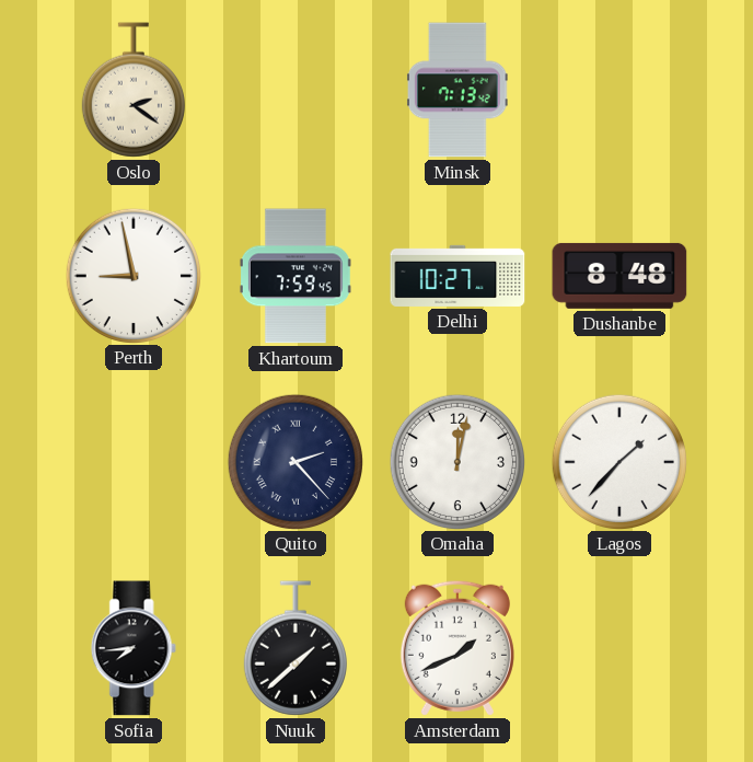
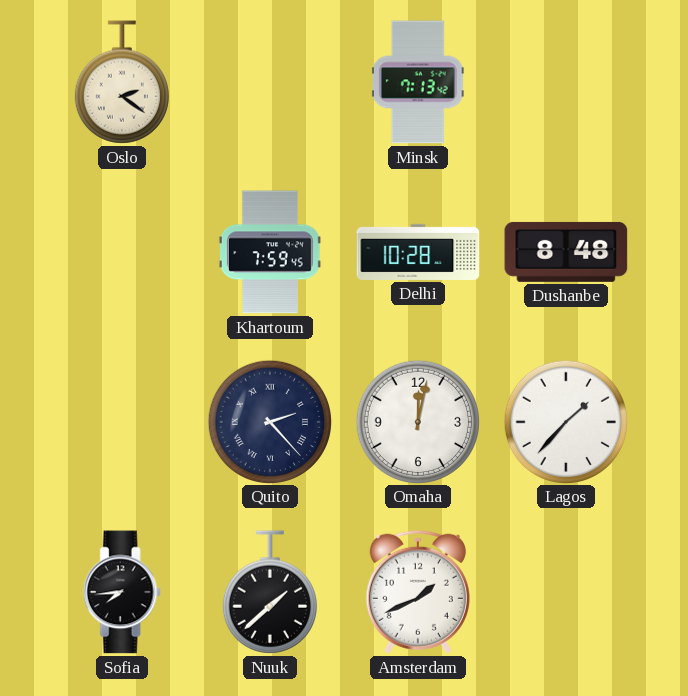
Perth: 8:58 -> none
Delhi: 10:27 -> 10:28
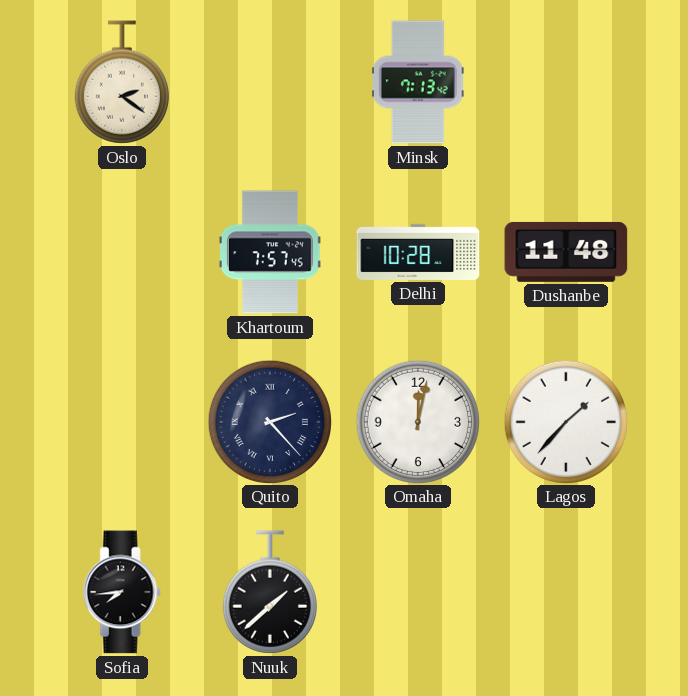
Khartoum: 7:59 -> 7:57
Dushanbe: 8:48 -> 11:48
Amsterdam: 1:41 -> none
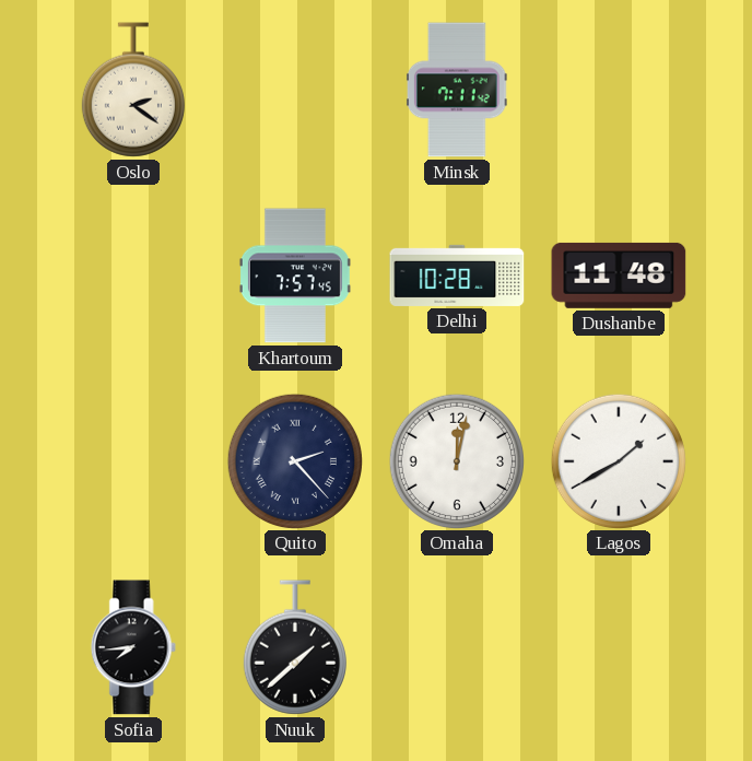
Minsk: 7:13 -> 7:11
Lagos: 1:37 -> 1:40
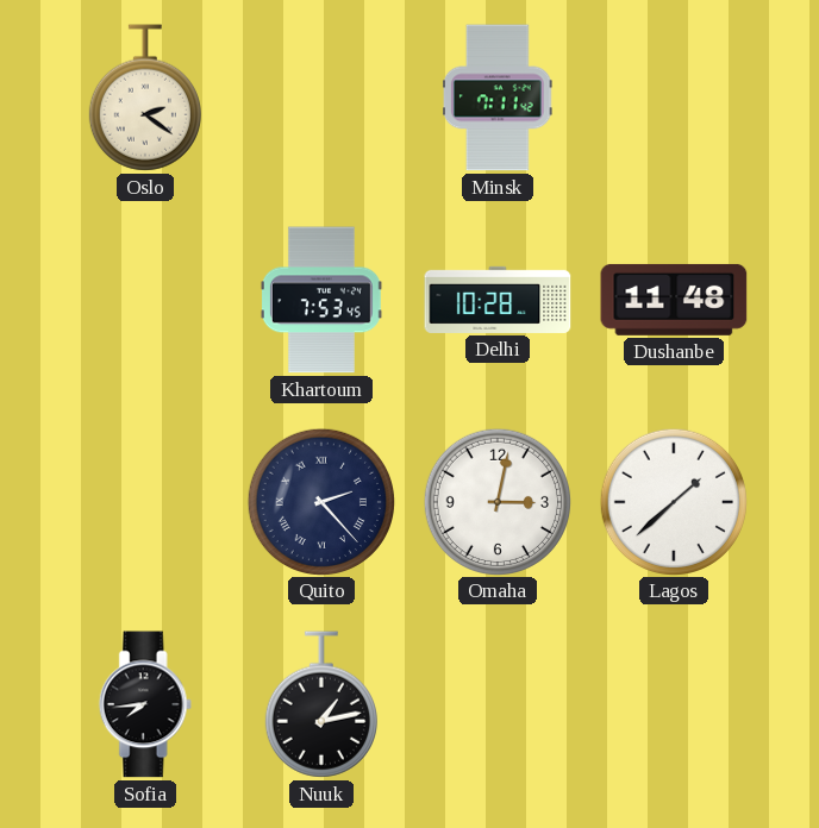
Khartoum: 7:57 -> 7:53
Omaha: 12:02 -> 3:02
Lagos: 1:40 -> 1:38
Nuuk: 1:38 -> 1:13
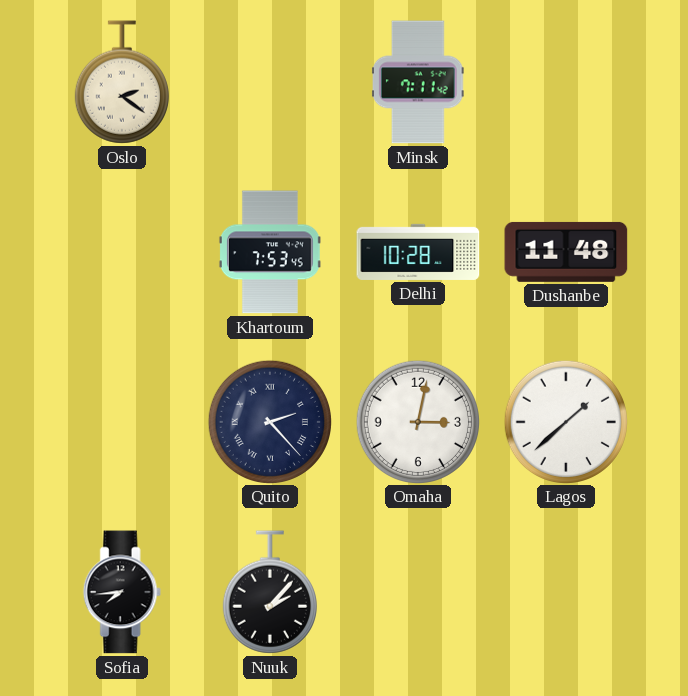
Nuuk: 1:13 -> 2:07
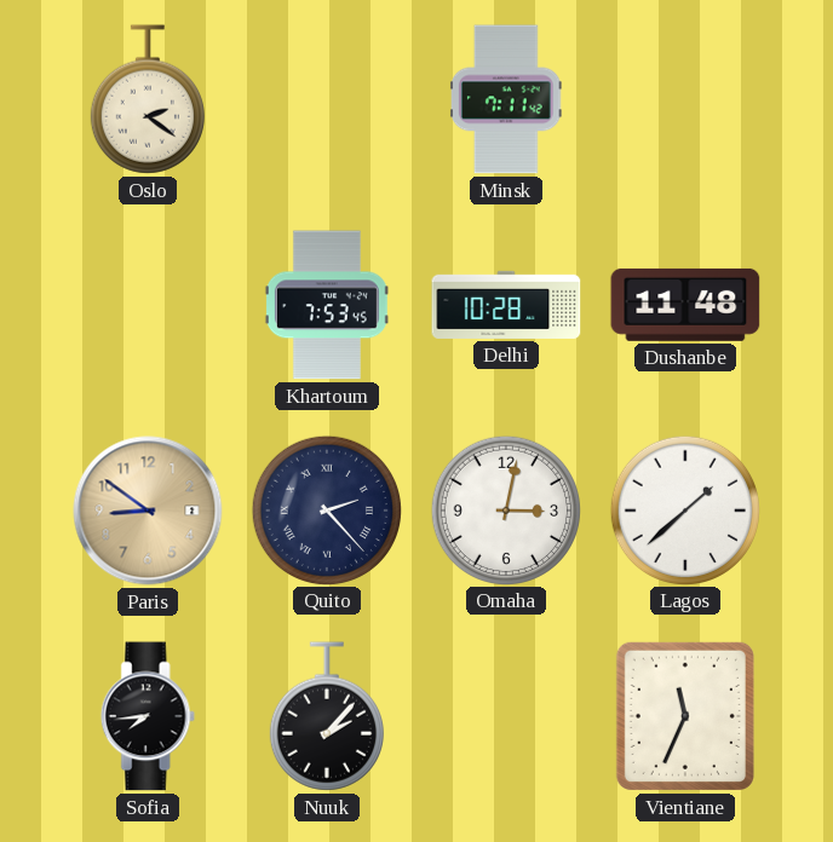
Paris: none -> 8:51
Vientiane: none -> 11:34
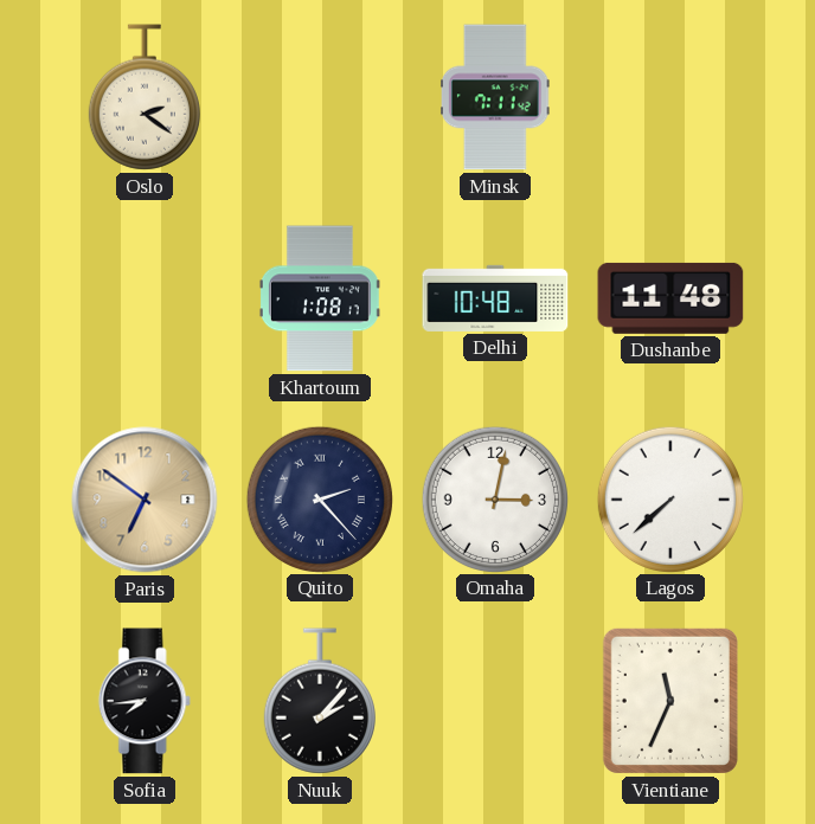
Khartoum: 7:53 -> 1:08
Delhi: 10:28 -> 10:48
Paris: 8:51 -> 6:51
Lagos: 1:38 -> 7:38
